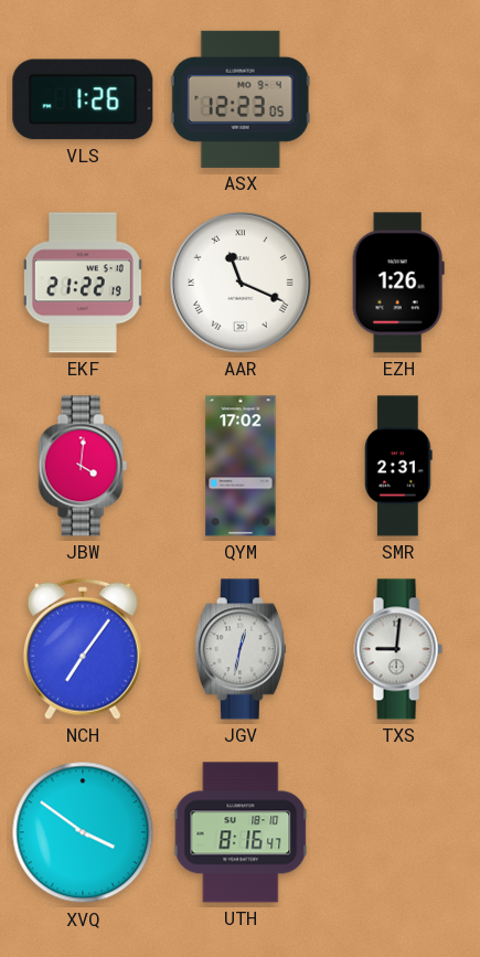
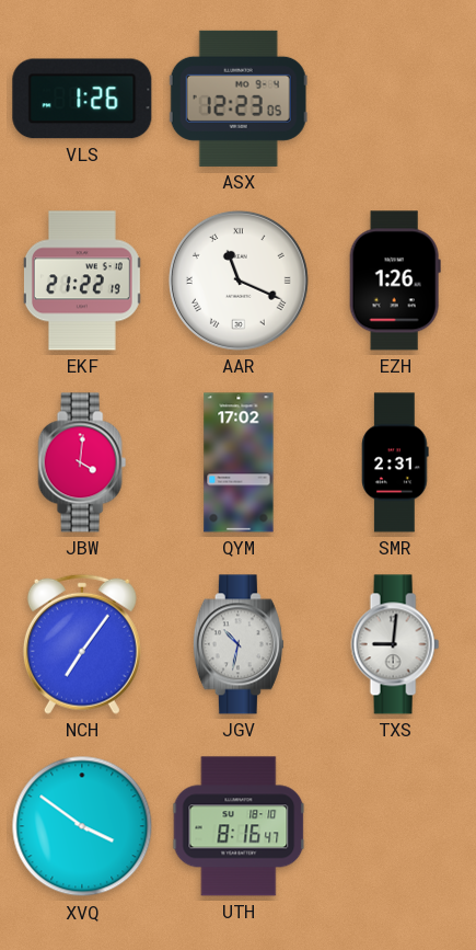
JGV: 12:32 -> 10:32
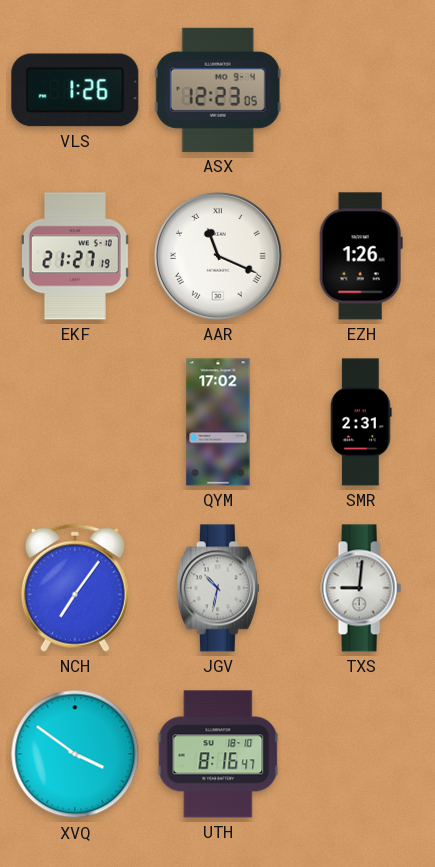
EKF: 21:22 -> 21:27
JBW: 4:01 -> none
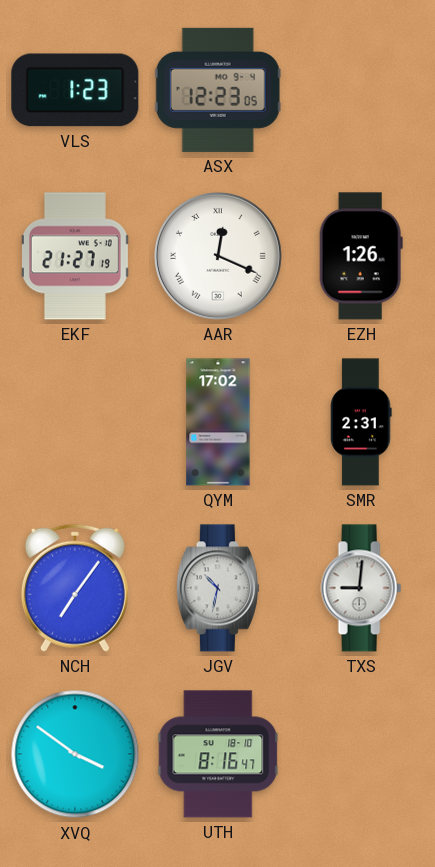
VLS: 1:26 -> 1:23
AAR: 11:19 -> 12:19
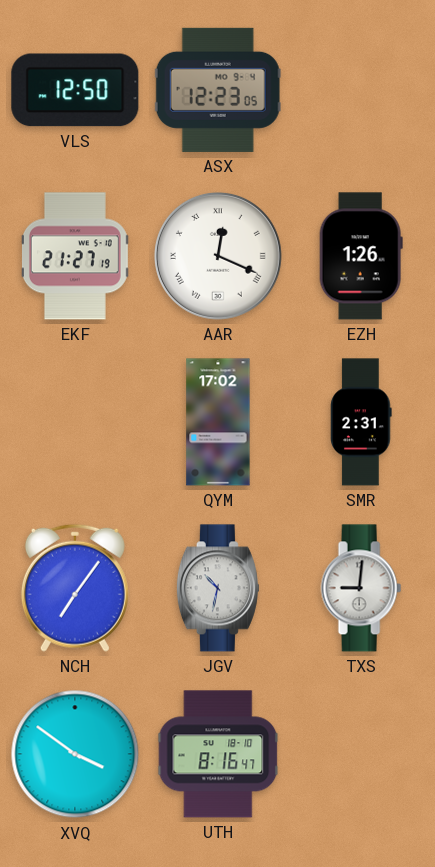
VLS: 1:23 -> 12:50
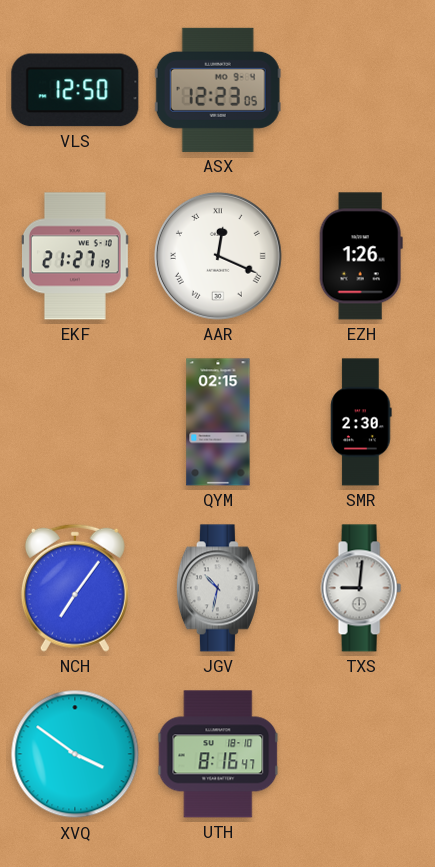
QYM: 17:02 -> 02:15
SMR: 2:31 -> 2:30
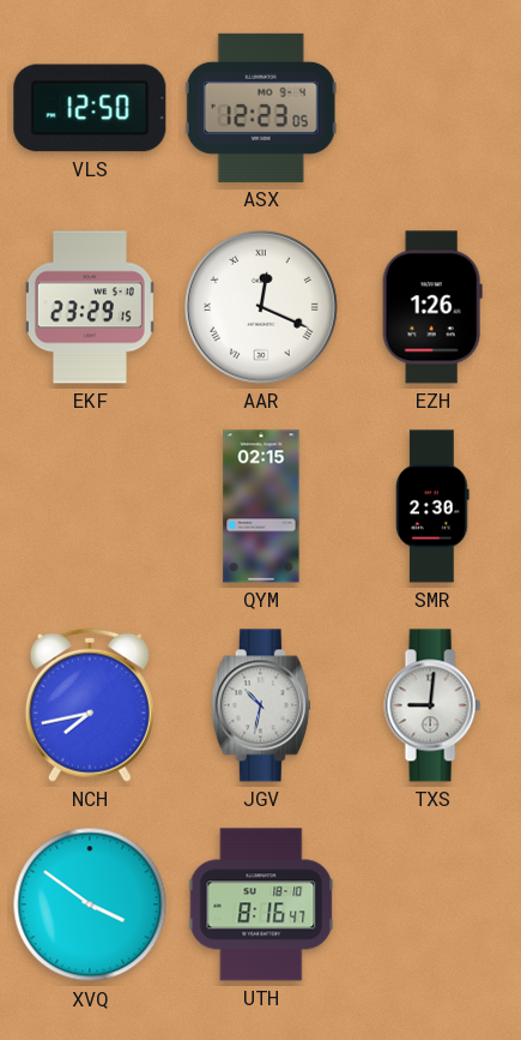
EKF: 21:27 -> 23:29
NCH: 7:06 -> 7:43
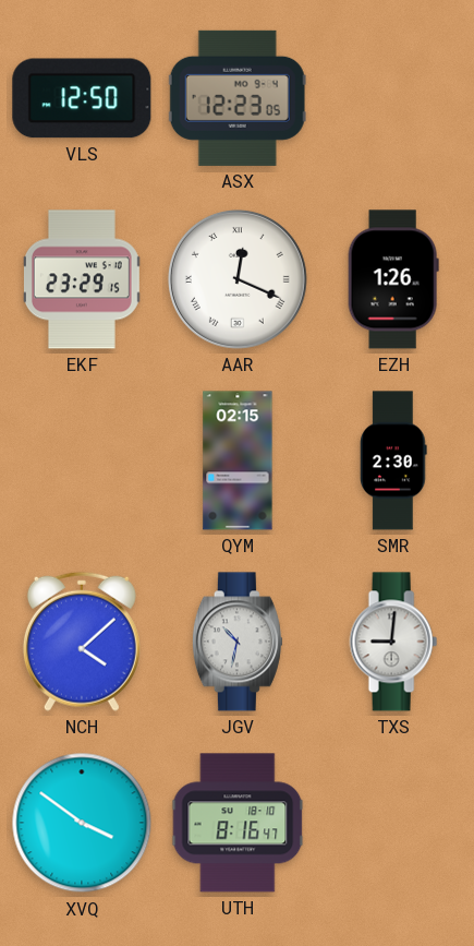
NCH: 7:43 -> 4:08
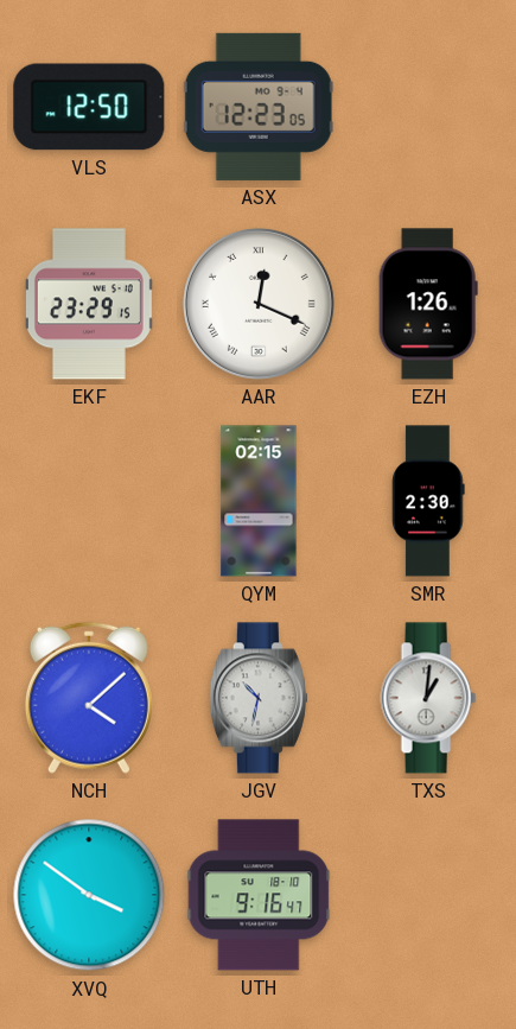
TXS: 9:01 -> 1:01
UTH: 8:16 -> 9:16
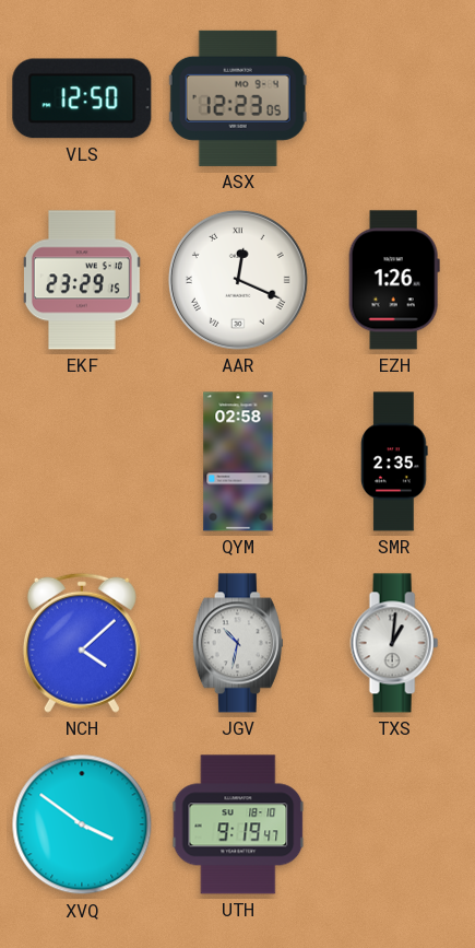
QYM: 02:15 -> 02:58
SMR: 2:30 -> 2:35
UTH: 9:16 -> 9:19
